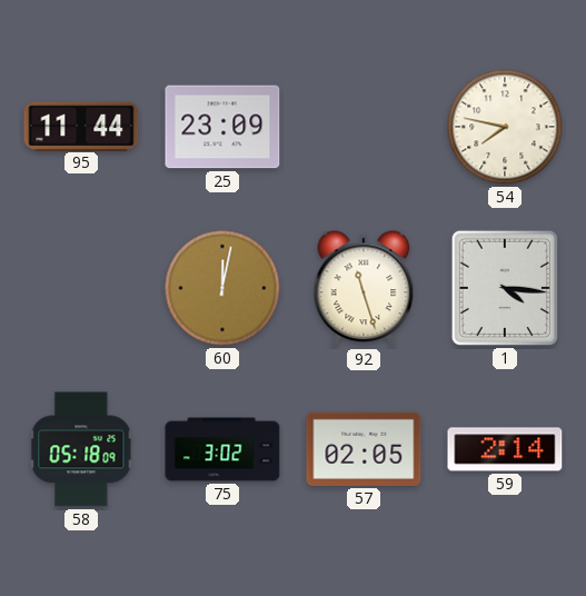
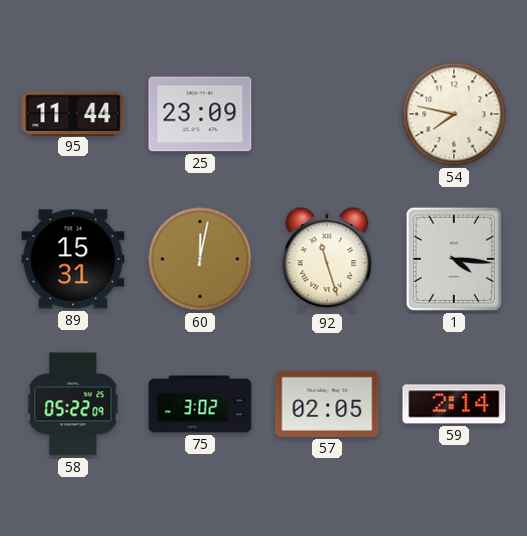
89: none -> 15:31
58: 05:18 -> 05:22
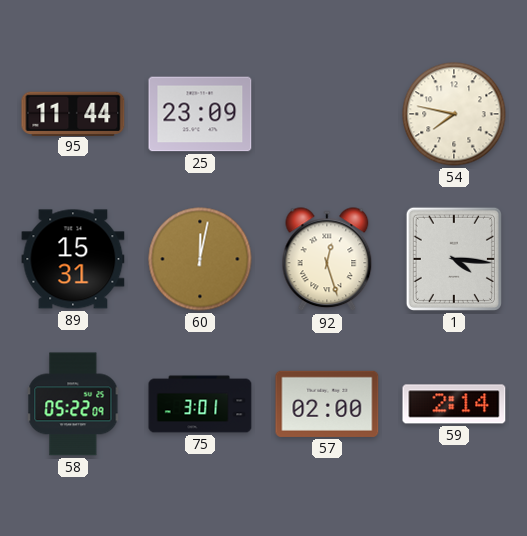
92: 11:27 -> 12:27
75: 3:02 -> 3:01
57: 02:05 -> 02:00
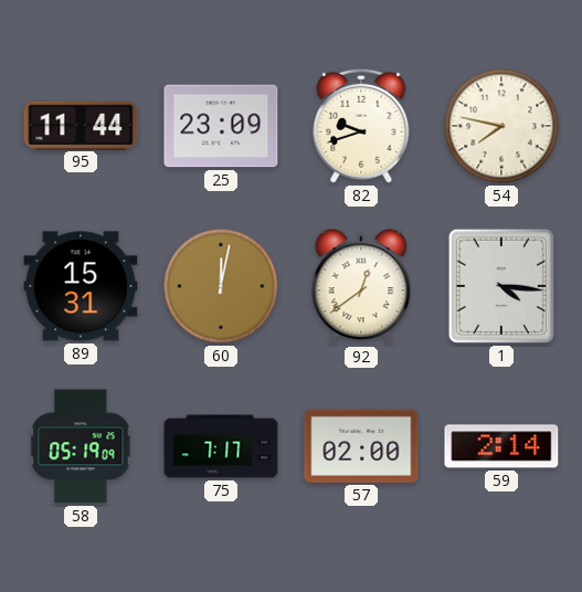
82: none -> 9:42
92: 12:27 -> 12:39
58: 05:22 -> 05:19
75: 3:01 -> 7:17
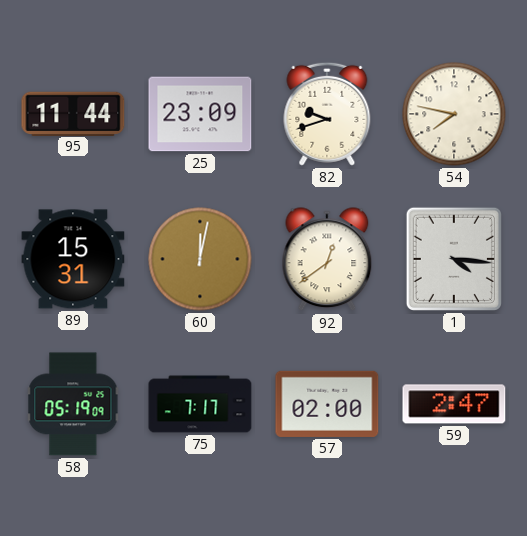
59: 2:14 -> 2:47
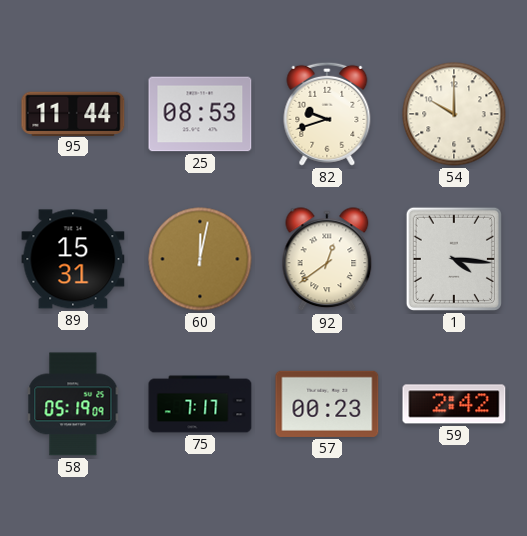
25: 23:09 -> 08:53
54: 7:47 -> 10:00
57: 02:00 -> 00:23
59: 2:47 -> 2:42
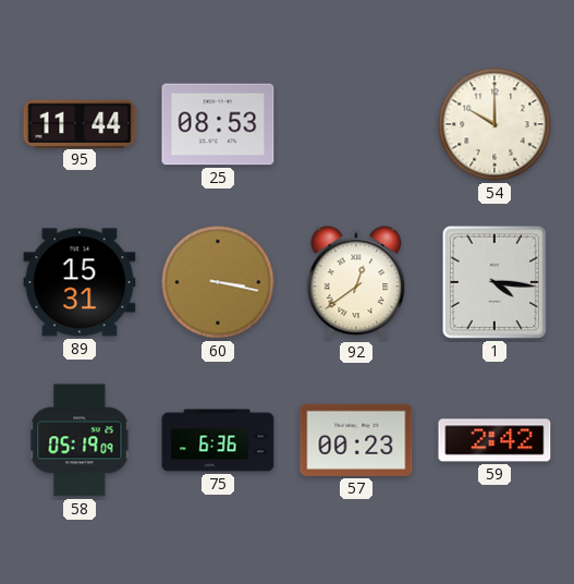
82: 9:42 -> none
60: 12:02 -> 3:17
75: 7:17 -> 6:36
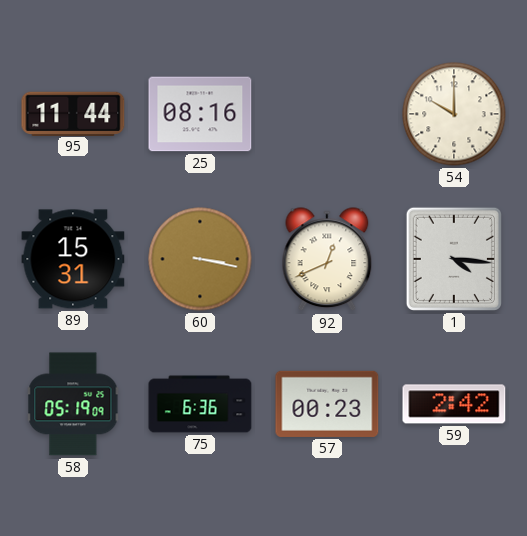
25: 08:53 -> 08:16
92: 12:39 -> 12:41
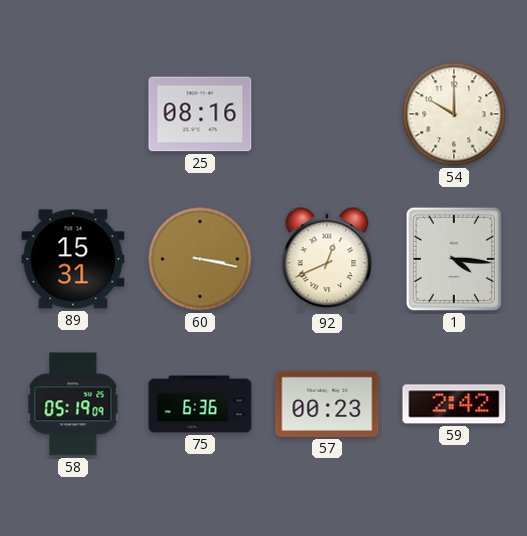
95: 11:44 -> none
